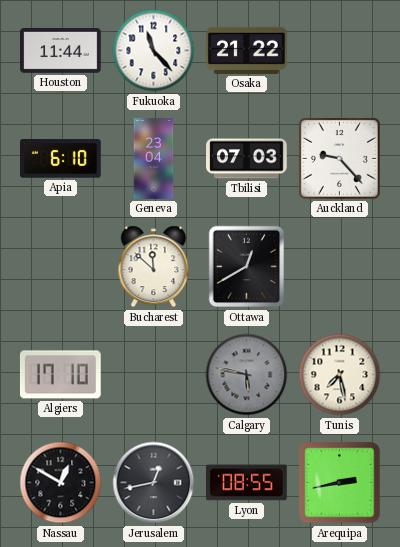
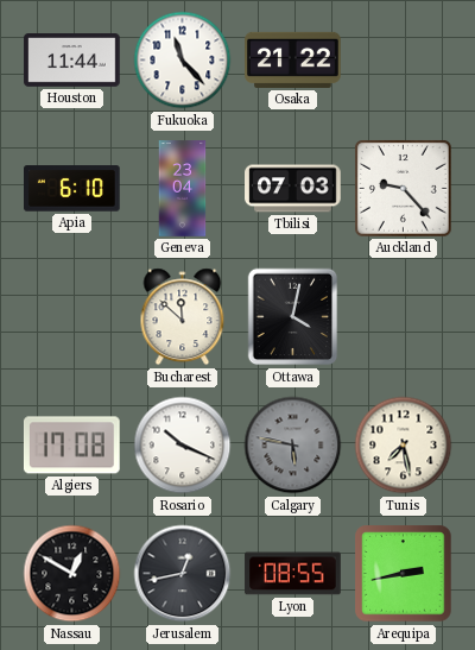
Ottawa: 12:40 -> 4:02
Algiers: 17:10 -> 17:08
Rosario: none -> 10:19
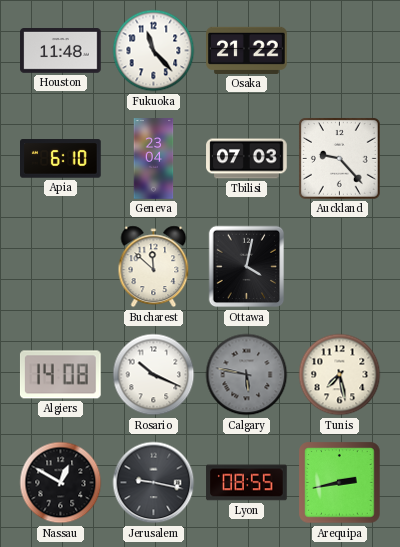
Houston: 11:44 -> 11:48
Algiers: 17:08 -> 14:08
Jerusalem: 12:43 -> 9:17
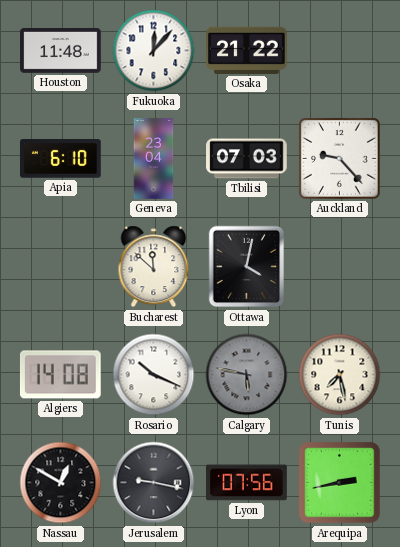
Fukuoka: 11:23 -> 12:07
Lyon: 08:55 -> 07:56
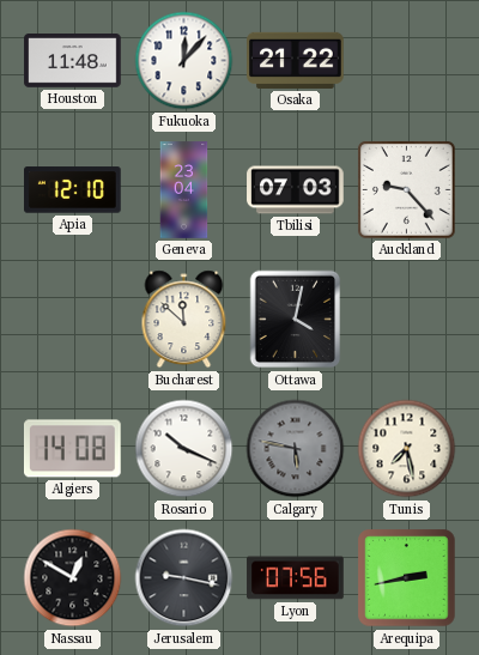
Apia: 6:10 -> 12:10
